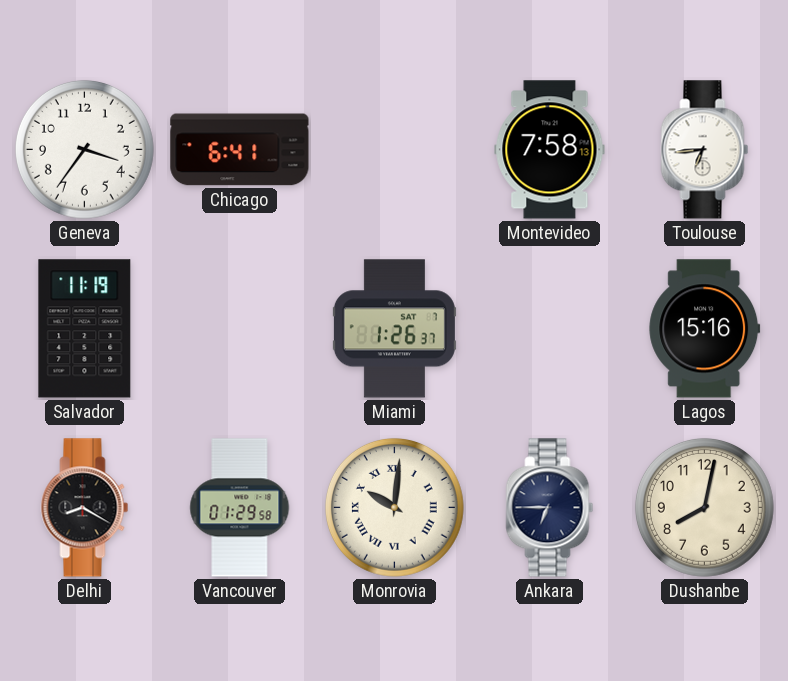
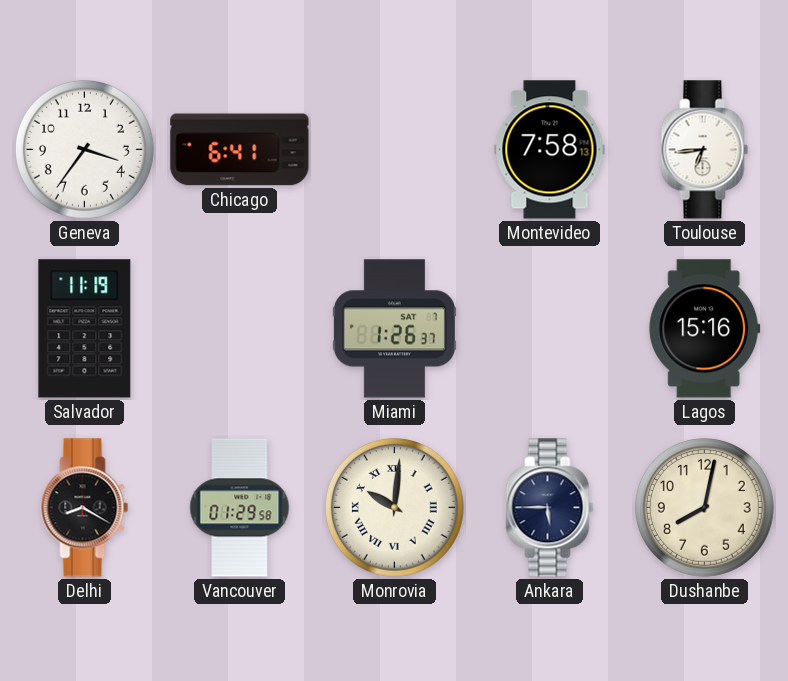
Ankara: 6:45 -> 5:45
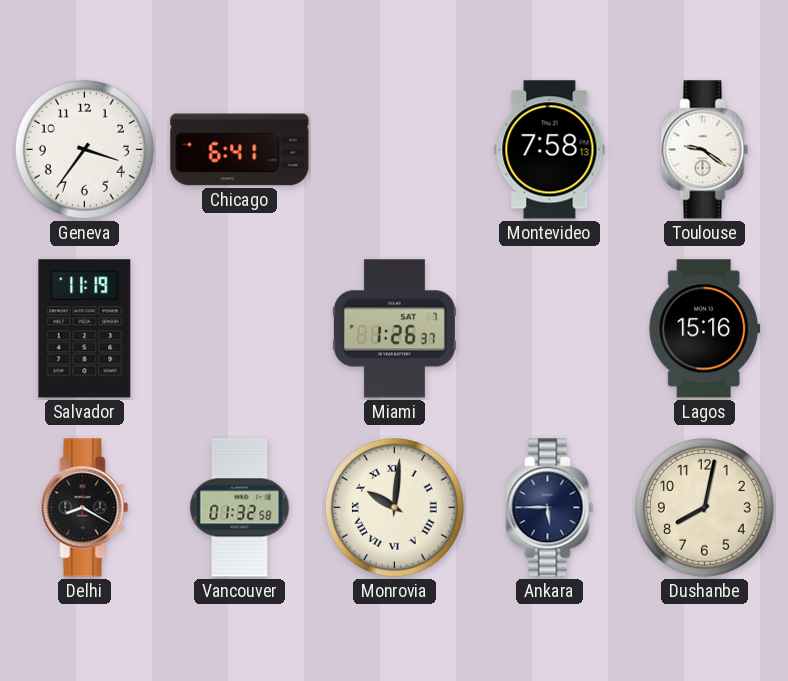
Toulouse: 6:44 -> 9:21
Vancouver: 01:29 -> 01:32
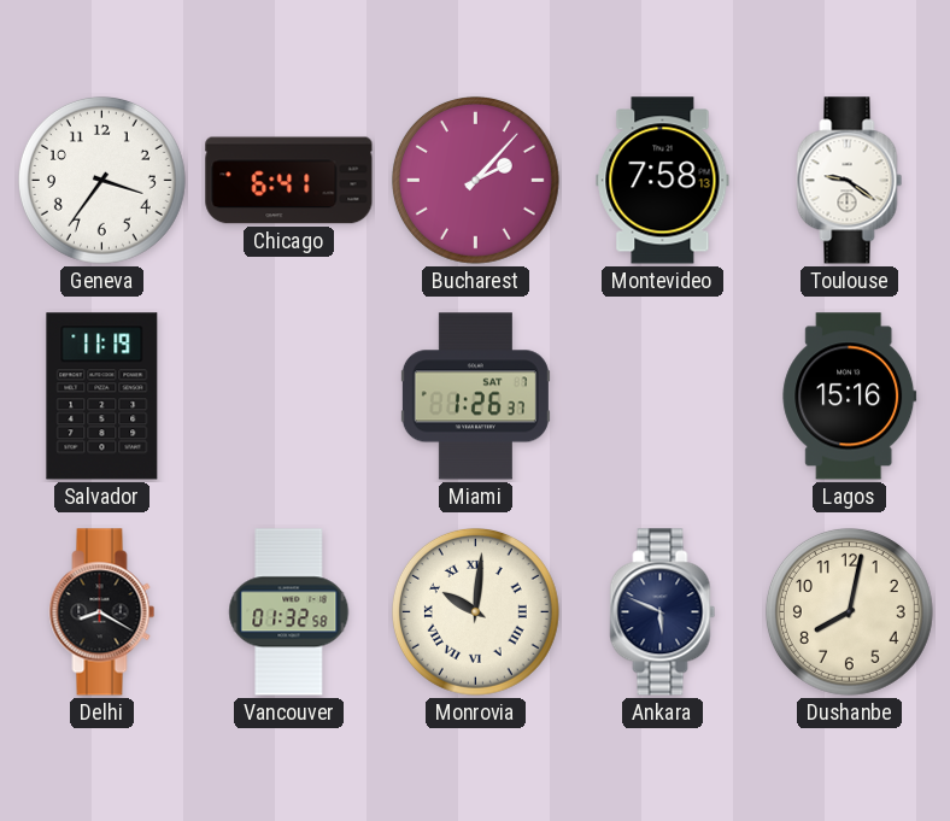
Bucharest: none -> 2:07
Ankara: 5:45 -> 5:49
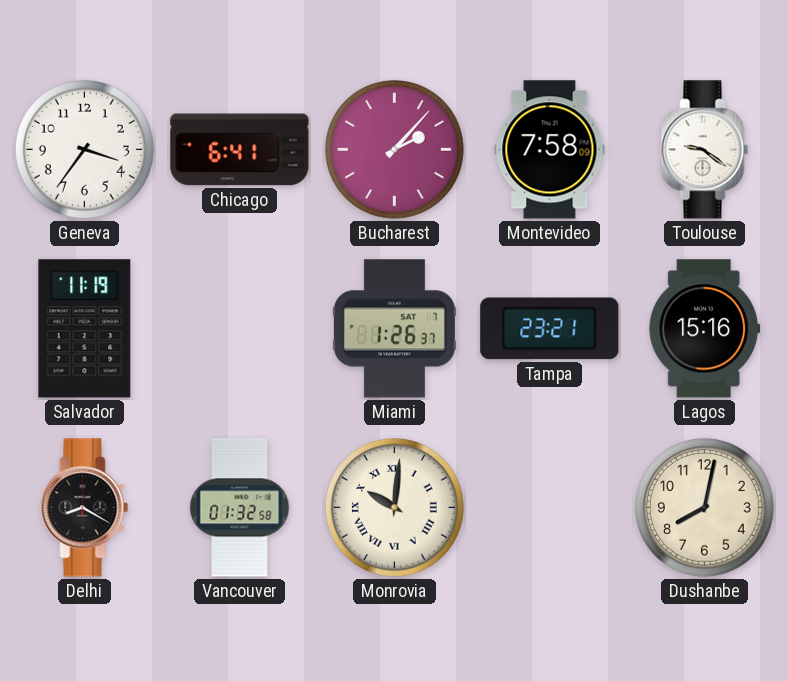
Montevideo: 7:58:13 -> 7:58:09
Tampa: none -> 23:21
Ankara: 5:49 -> none
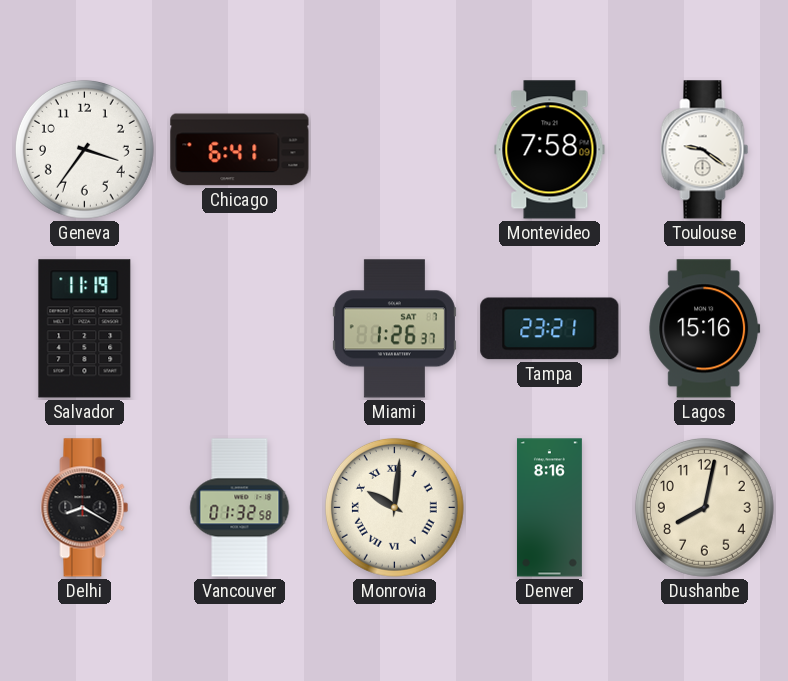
Bucharest: 2:07 -> none
Denver: none -> 8:16
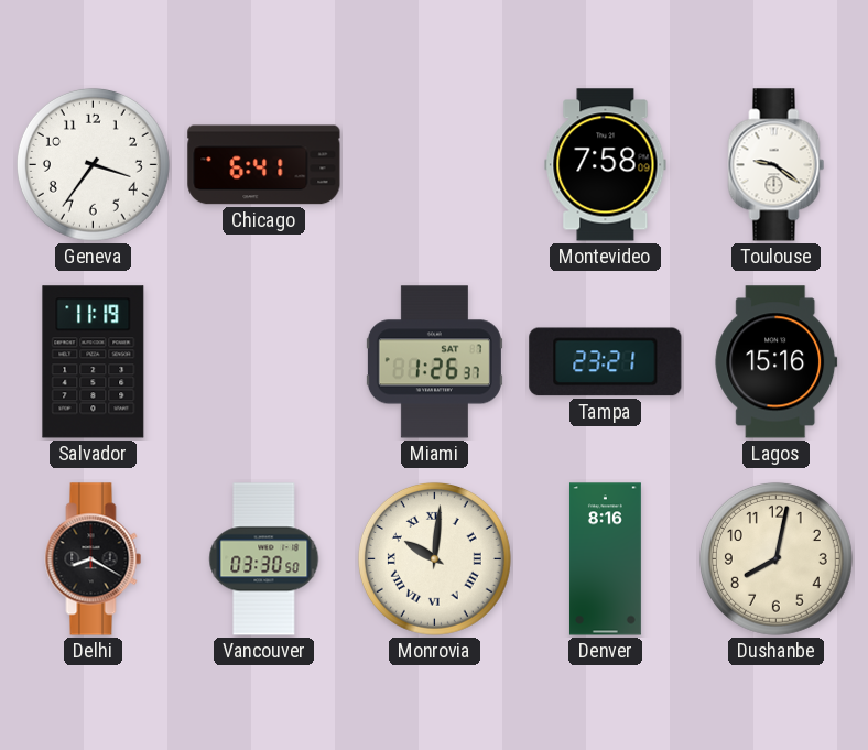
Vancouver: 01:32 -> 03:30
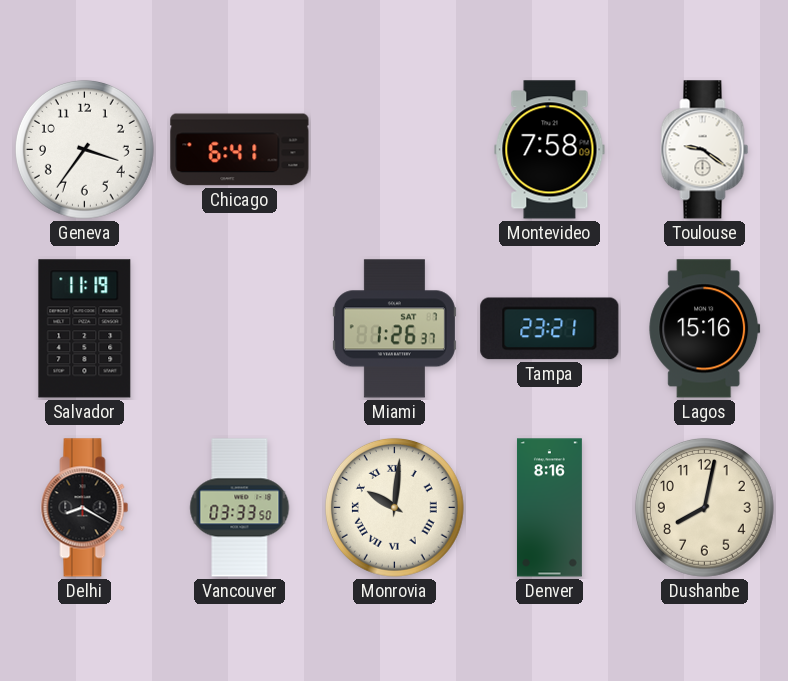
Vancouver: 03:30 -> 03:33
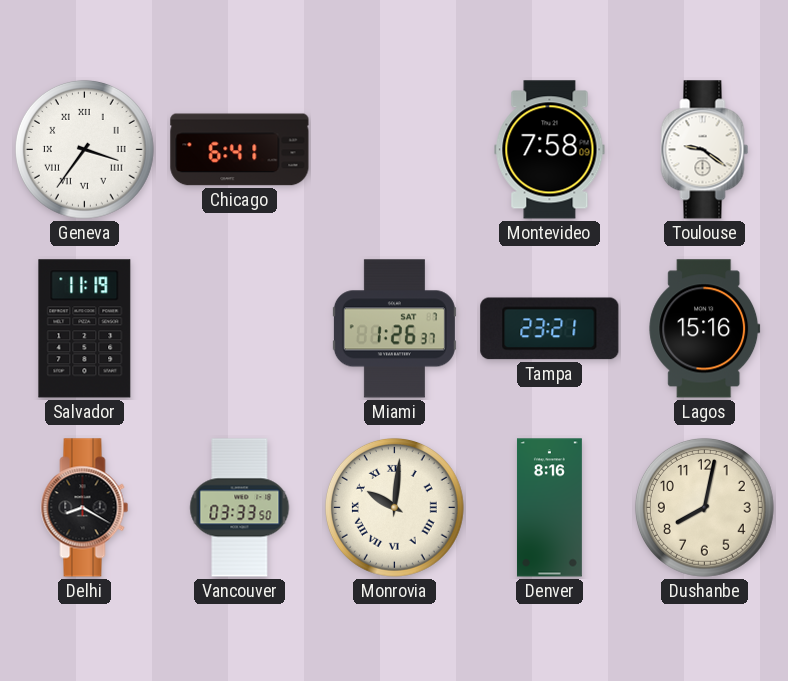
Geneva numerals: Arabic -> Roman
